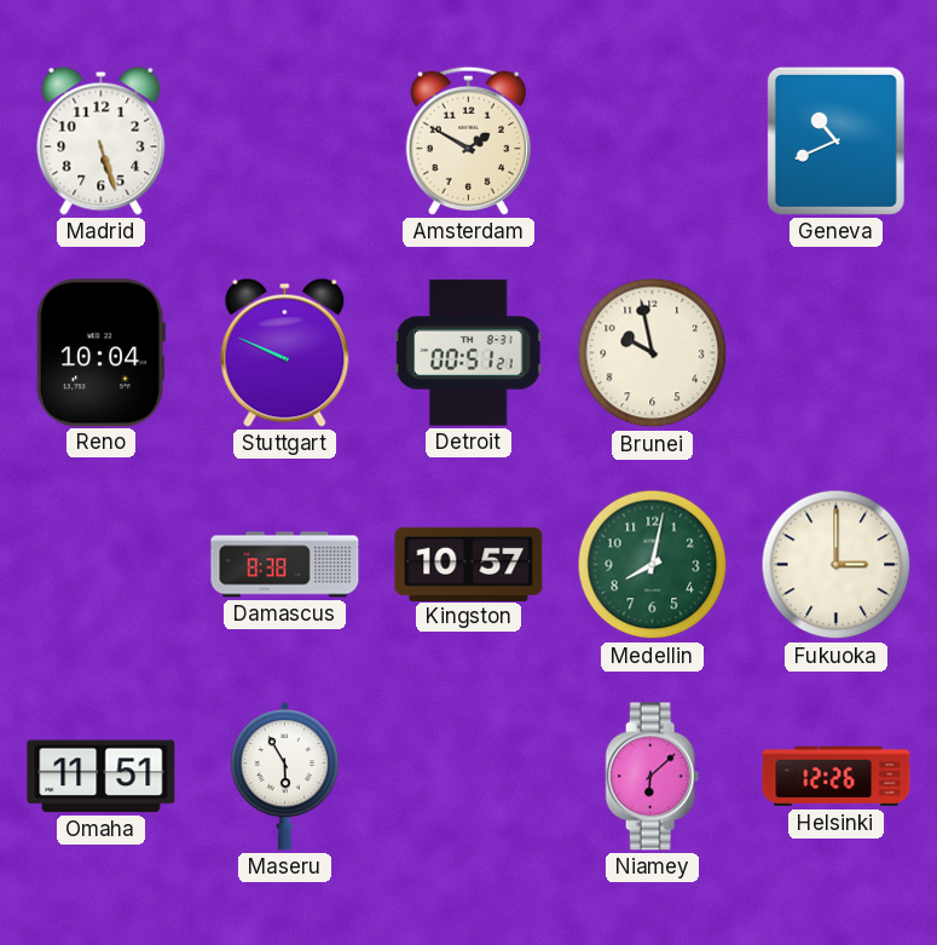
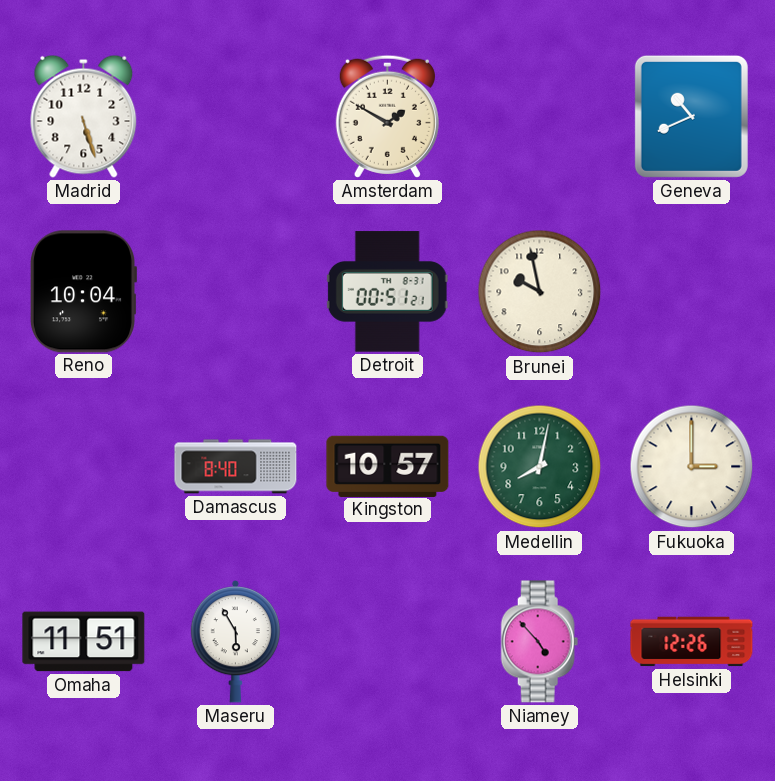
Stuttgart: 9:49 -> none
Damascus: 8:38 -> 8:40
Niamey: 6:08 -> 4:53
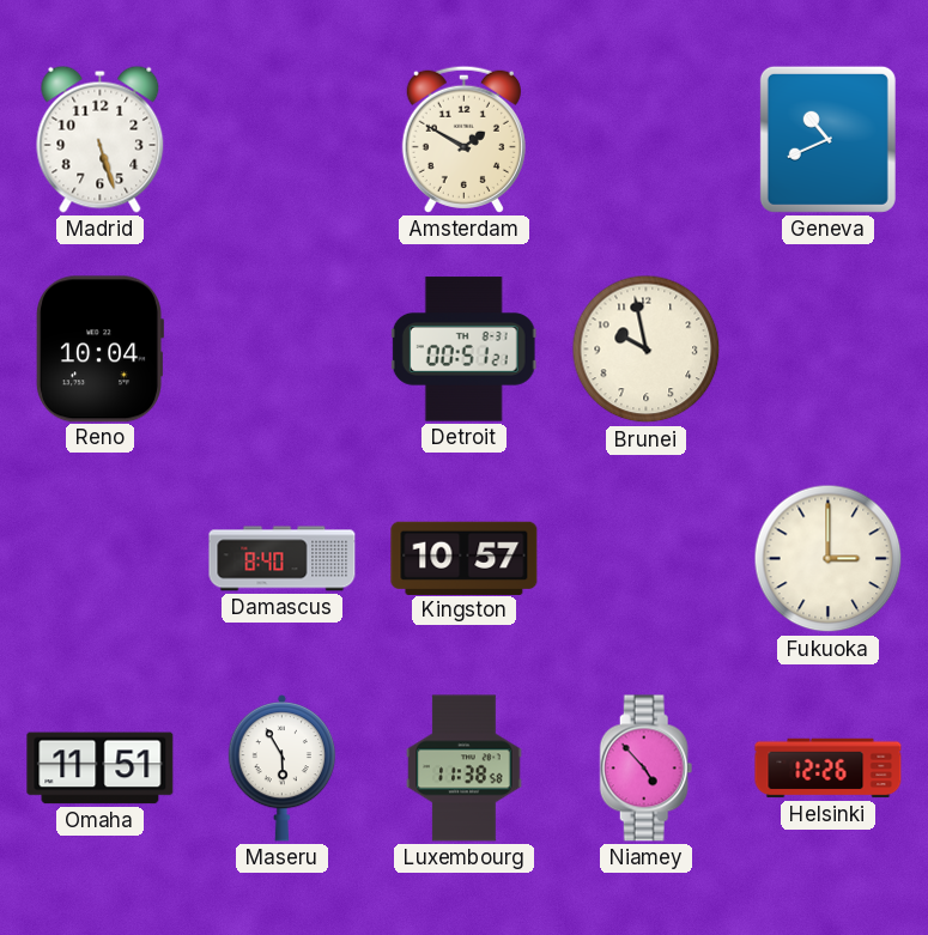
Medellin: 8:02 -> none
Luxembourg: none -> 11:38
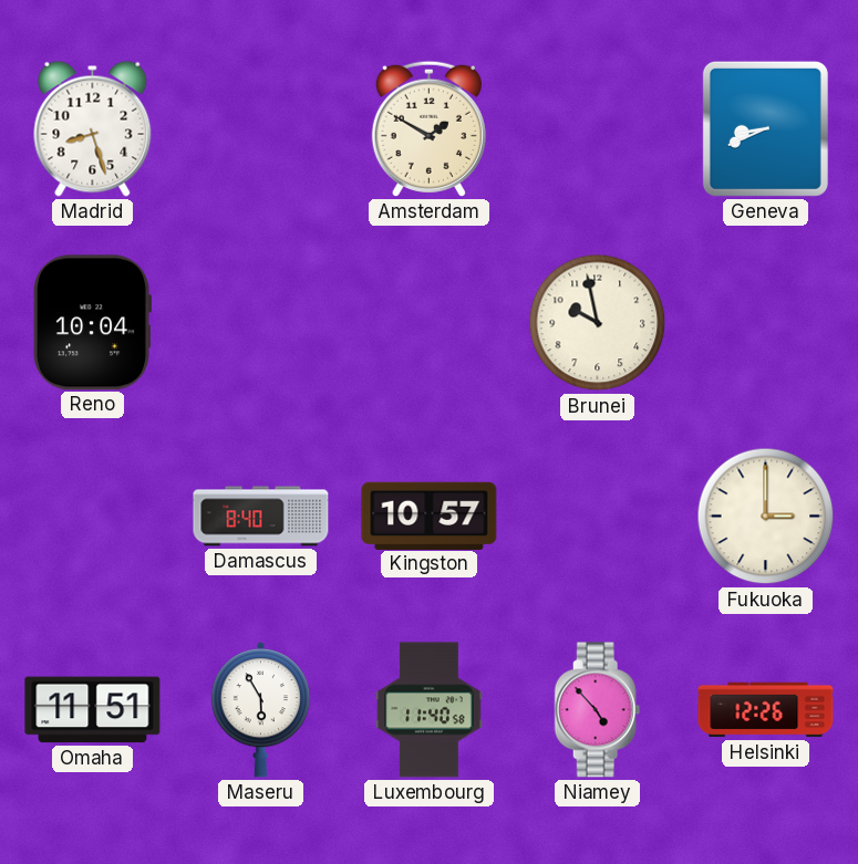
Madrid: 5:27 -> 8:27
Geneva: 10:41 -> 8:41
Detroit: 00:51 -> none
Luxembourg: 11:38 -> 11:40
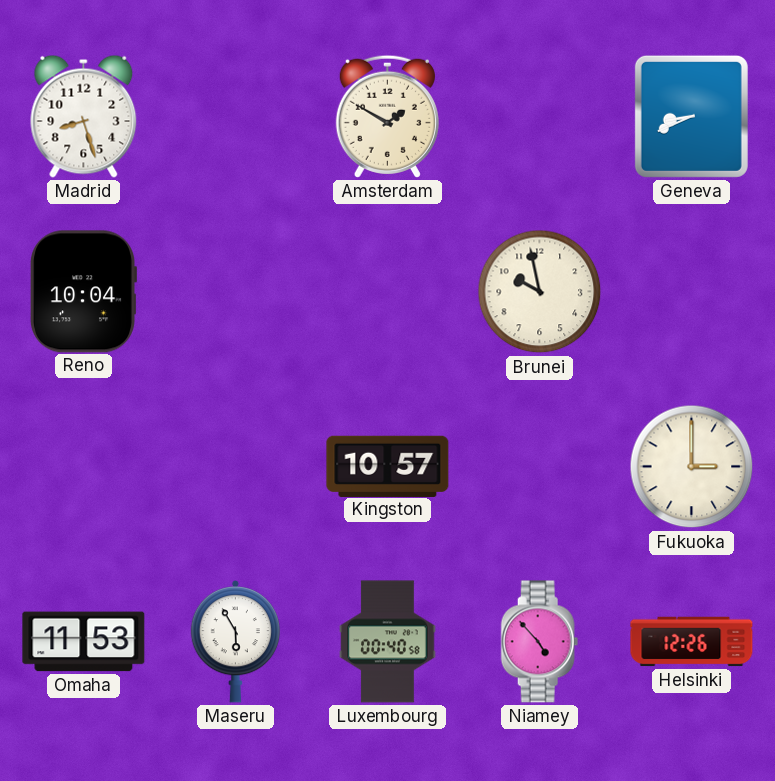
Damascus: 8:40 -> none
Omaha: 11:51 -> 11:53
Luxembourg: 11:40 -> 00:40
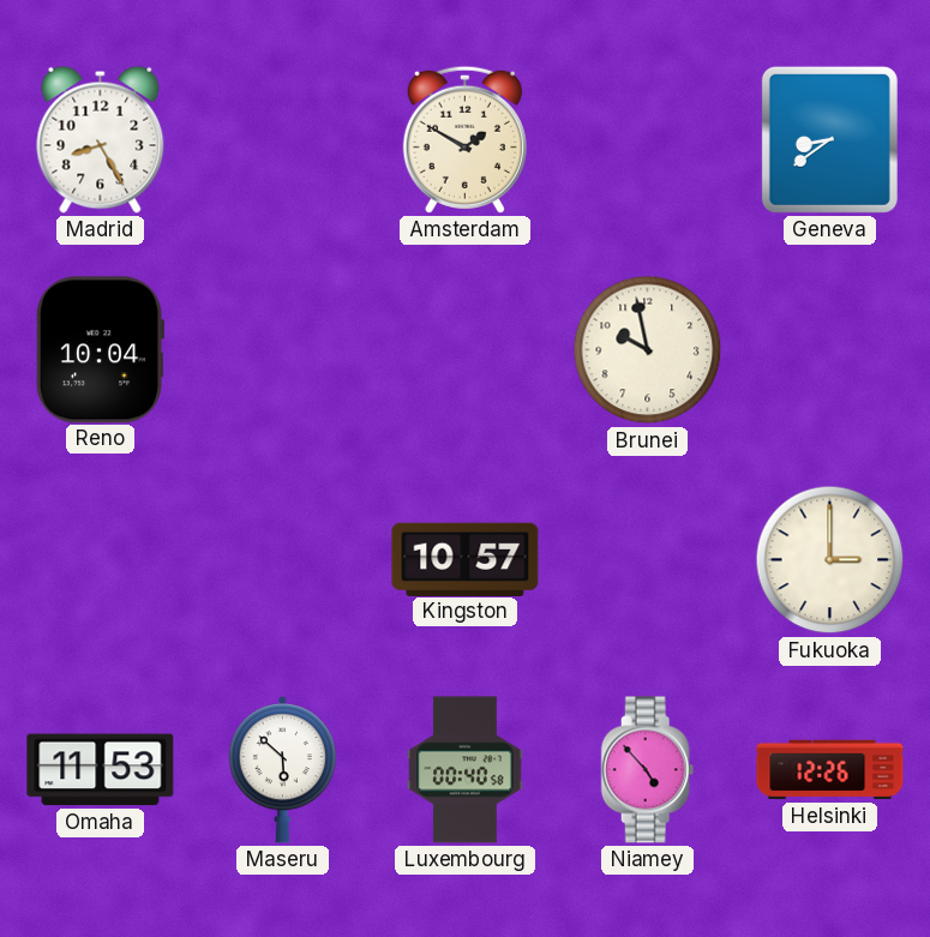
Madrid: 8:27 -> 8:25
Geneva: 8:41 -> 8:39
Maseru: 5:55 -> 5:52
